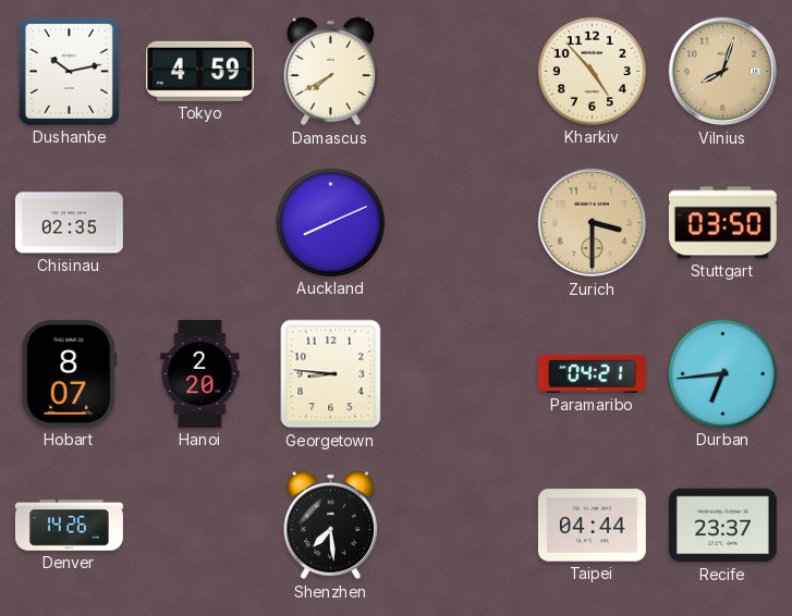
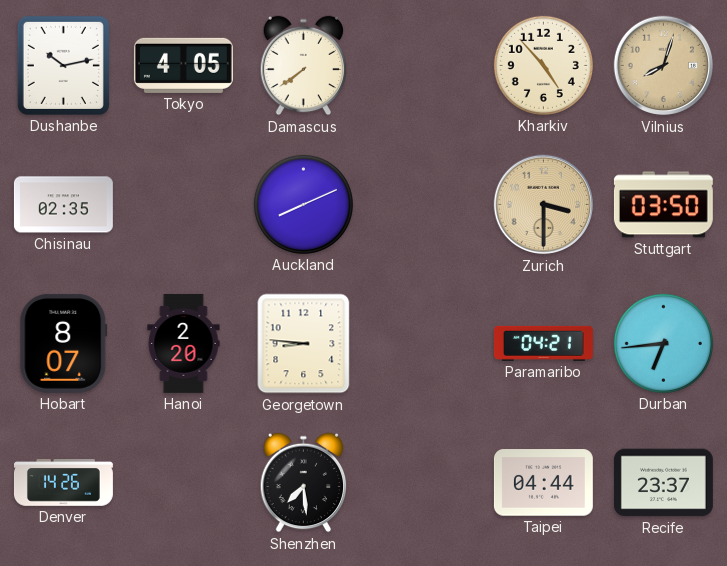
Tokyo: 4:59 -> 4:05
Damascus: 7:40 -> 7:39
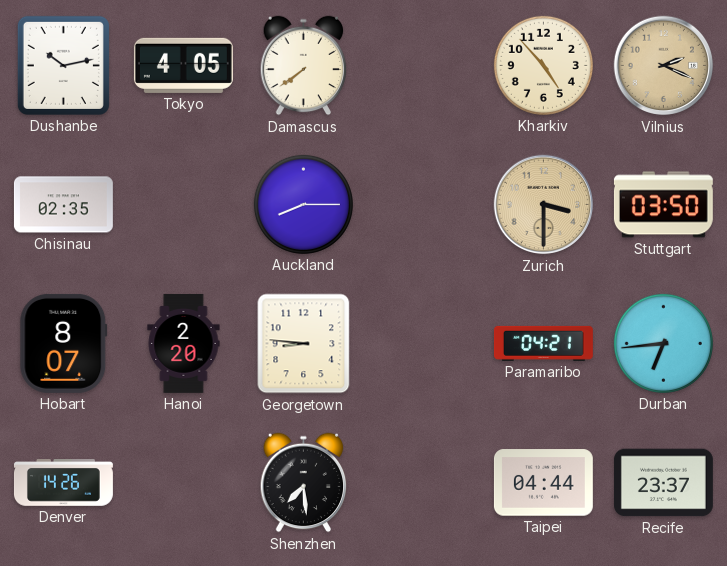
Vilnius: 8:03 -> 2:19
Auckland: 8:11 -> 8:15
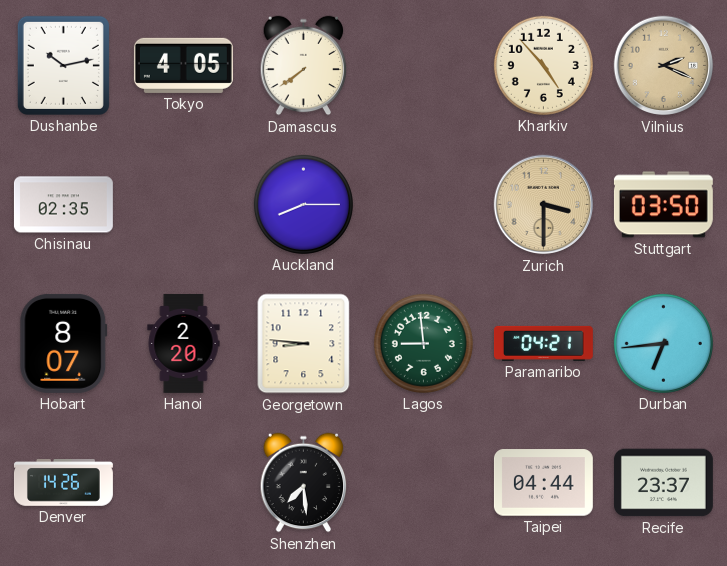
Lagos: none -> 8:59
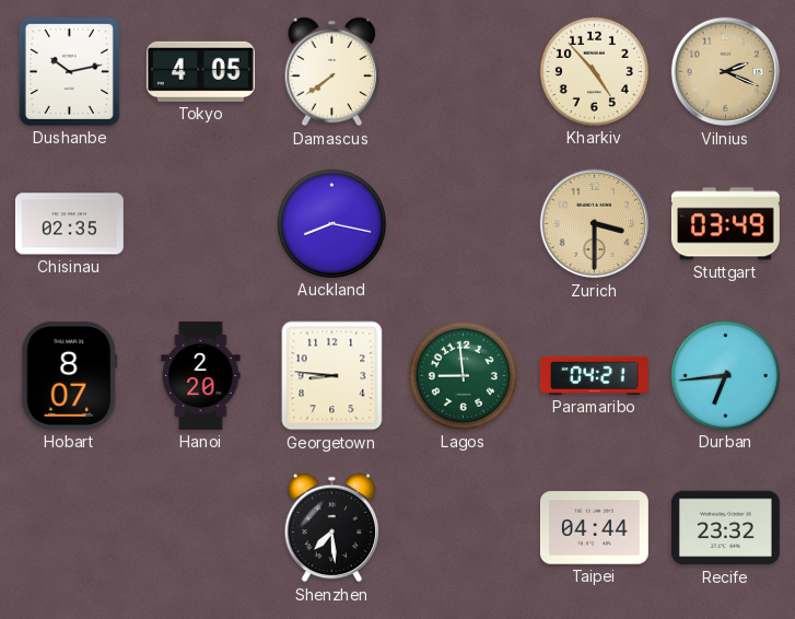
Auckland: 8:15 -> 8:17
Stuttgart: 03:50 -> 03:49
Denver: 14:26 -> none
Recife: 23:37 -> 23:32
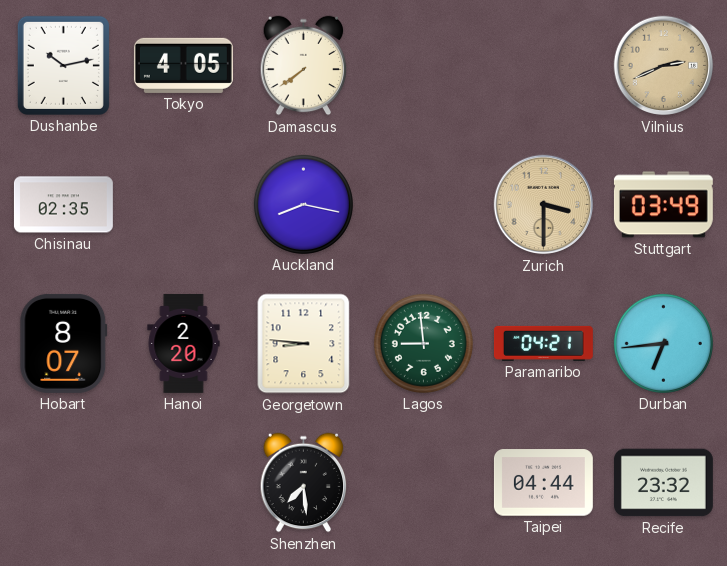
Kharkiv: 4:53 -> none
Vilnius: 2:19 -> 2:41
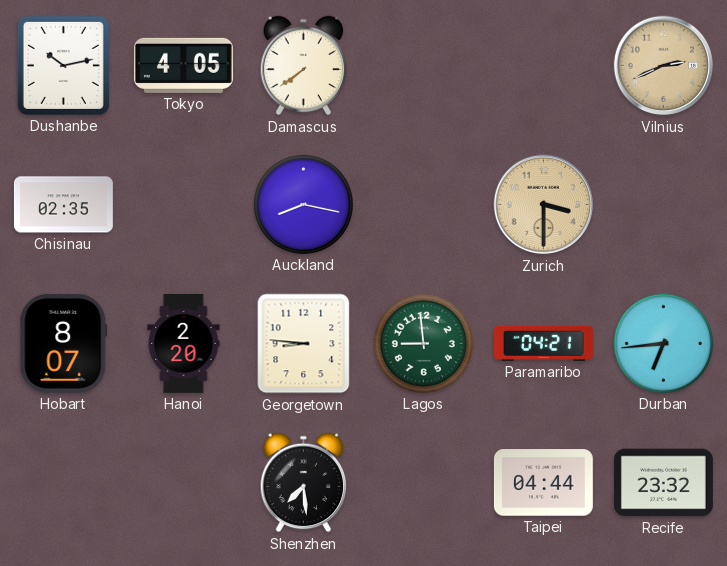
Stuttgart: 03:49 -> none
